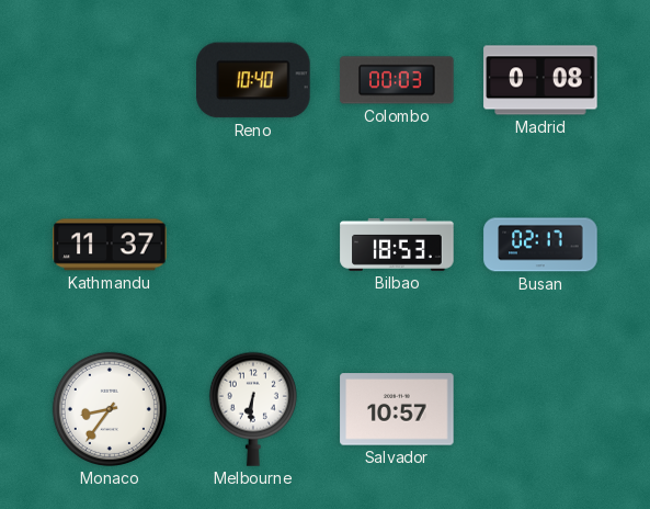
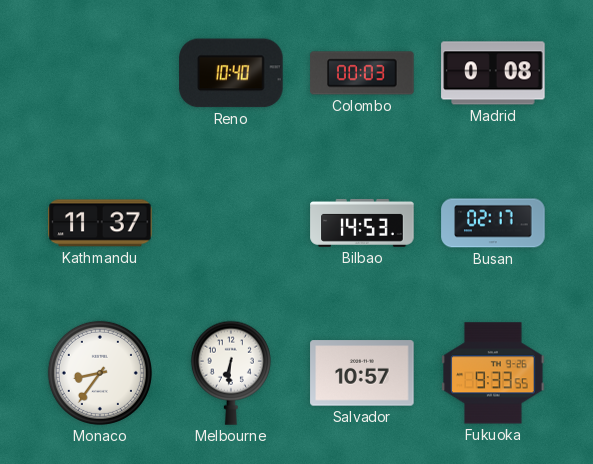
Bilbao: 18:53 -> 14:53
Fukuoka: none -> 9:33
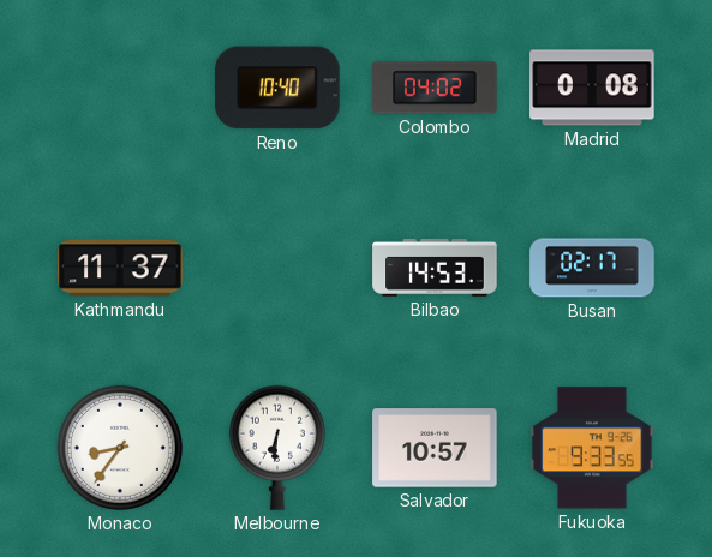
Colombo: 00:03 -> 04:02
